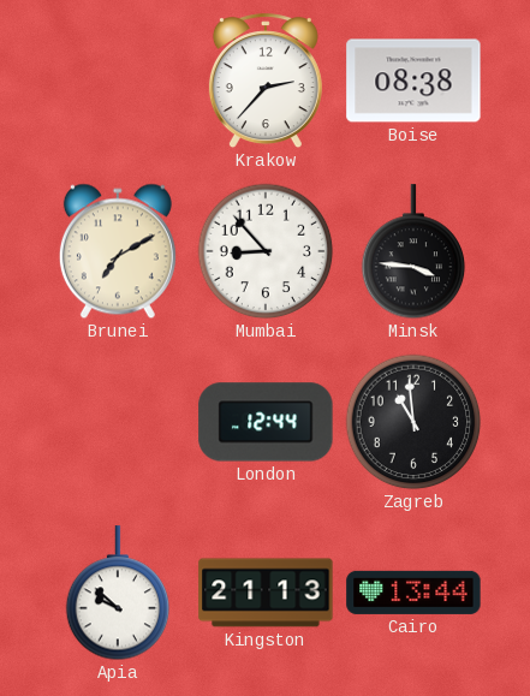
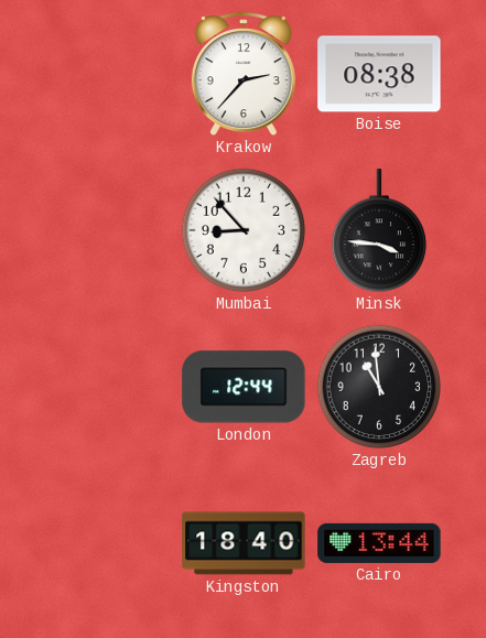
Brunei: 7:10 -> none
Apia: 9:52 -> none
Kingston: 21:13 -> 18:40
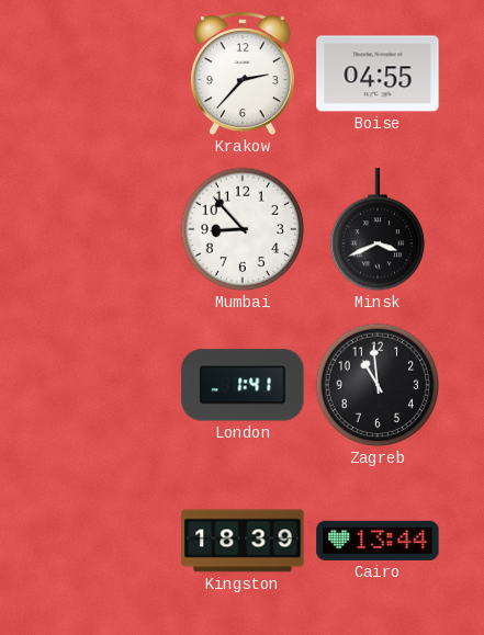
Boise: 08:38 -> 04:55
Minsk: 3:46 -> 3:41
London: 12:44 -> 1:41
Kingston: 18:40 -> 18:39
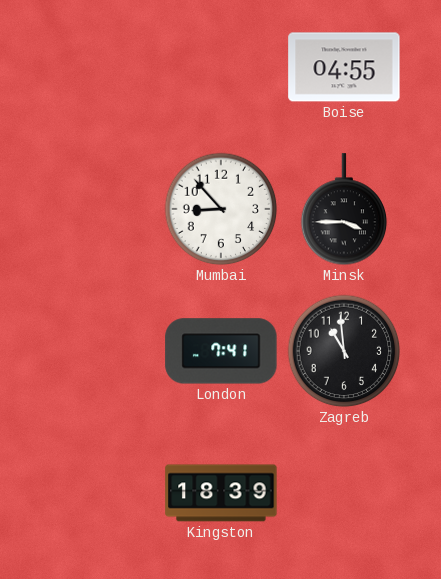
Krakow: 2:37 -> none
Minsk: 3:41 -> 3:45
London: 1:41 -> 7:41
Cairo: 13:44 -> none
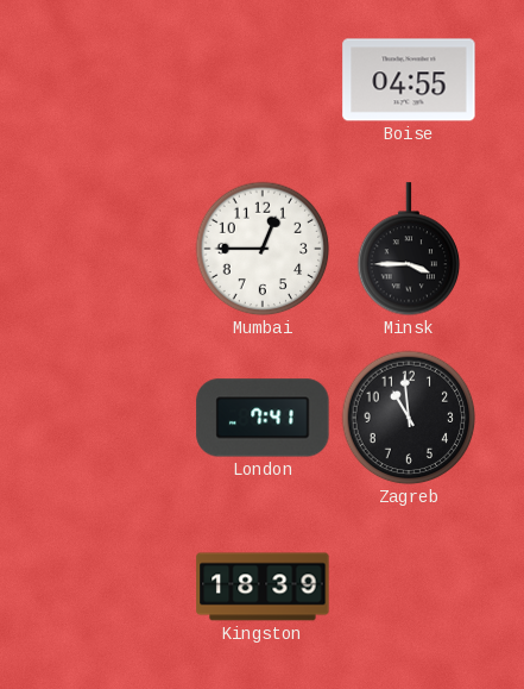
Mumbai: 8:53 -> 12:45
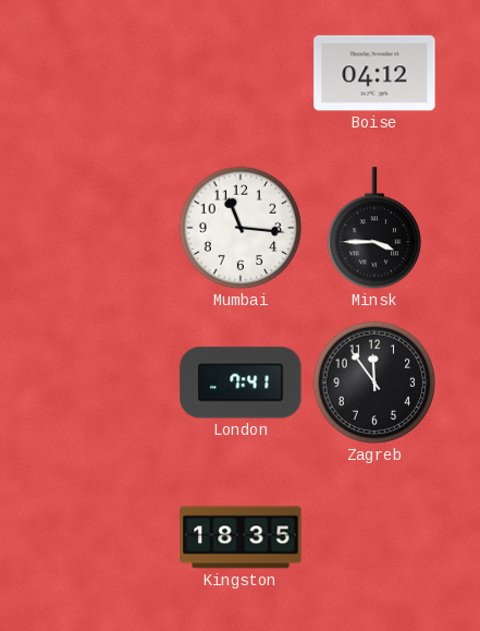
Boise: 04:55 -> 04:12
Mumbai: 12:45 -> 11:16
Zagreb: 10:59 -> 11:54
Kingston: 18:39 -> 18:35
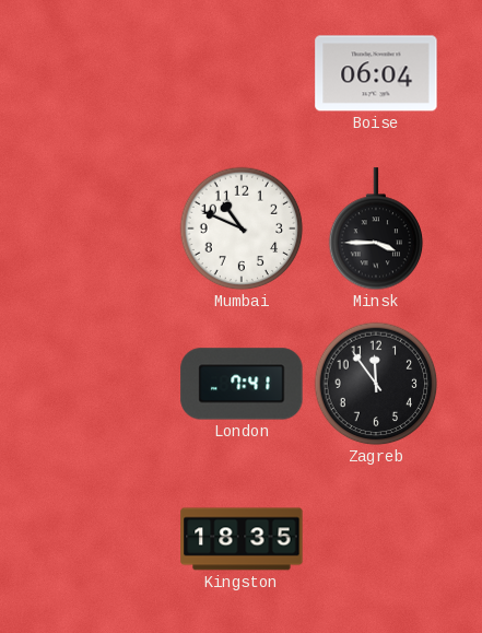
Boise: 04:12 -> 06:04
Mumbai: 11:16 -> 10:49
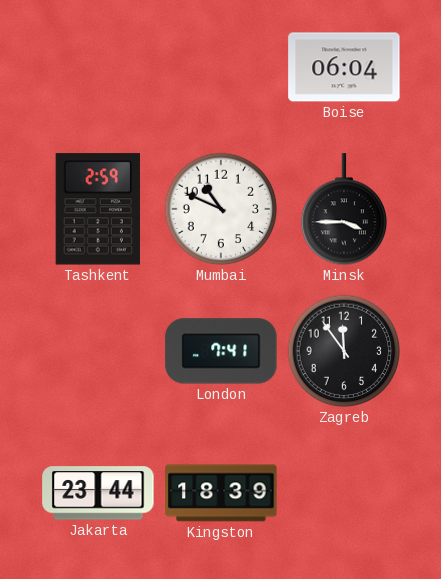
Tashkent: none -> 2:59
Jakarta: none -> 23:44
Kingston: 18:35 -> 18:39
